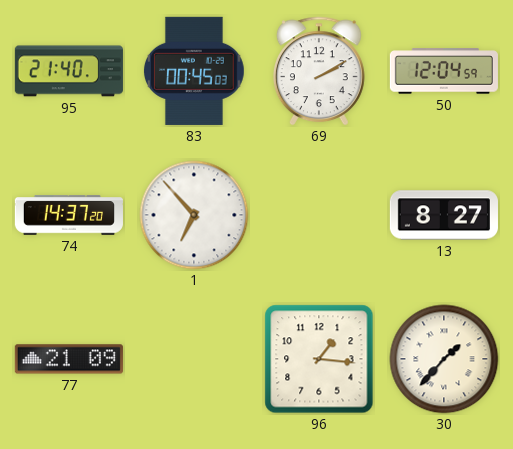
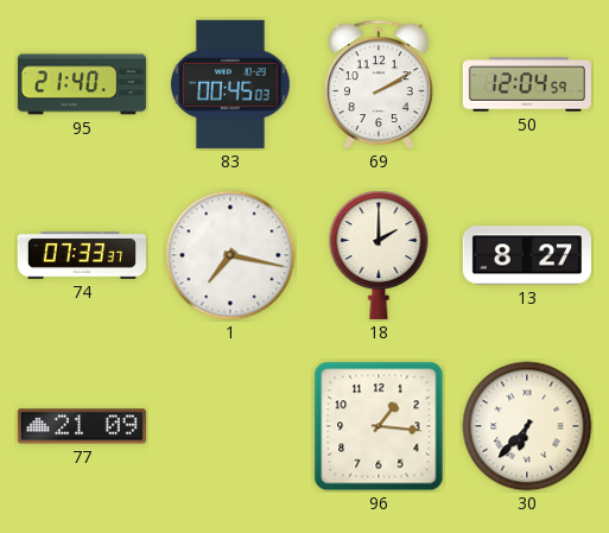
74: 14:37 -> 07:33
1: 6:53 -> 7:17
18: none -> 2:00
30: 1:37 -> 6:37
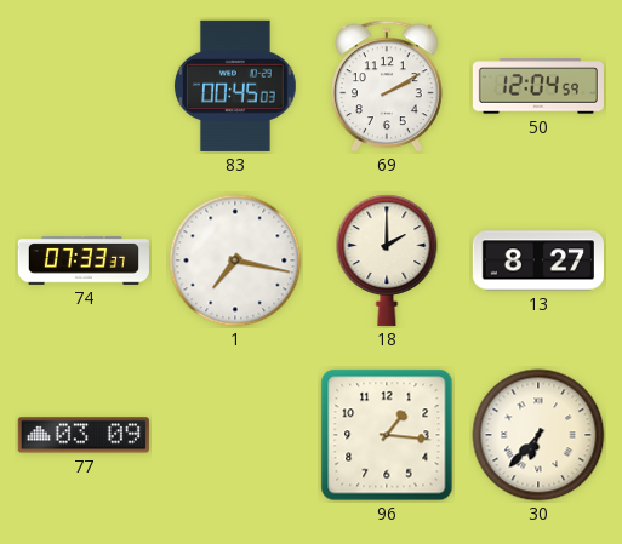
95: 21:40 -> none
77: 21:09 -> 03:09
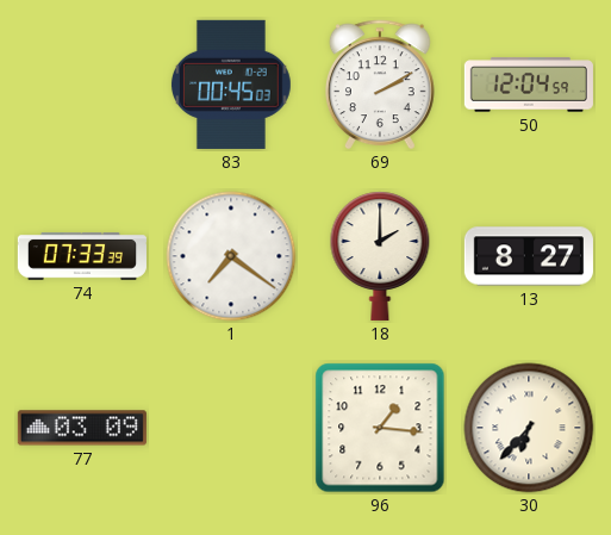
74: 07:33:37 -> 07:33:39
1: 7:17 -> 7:21
